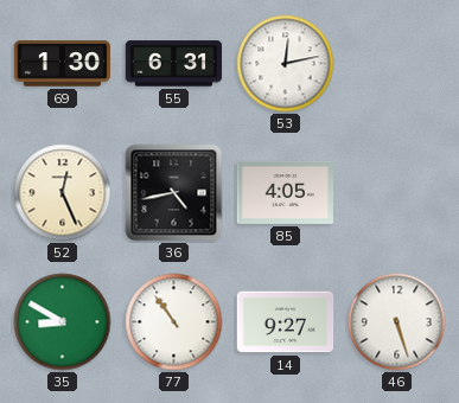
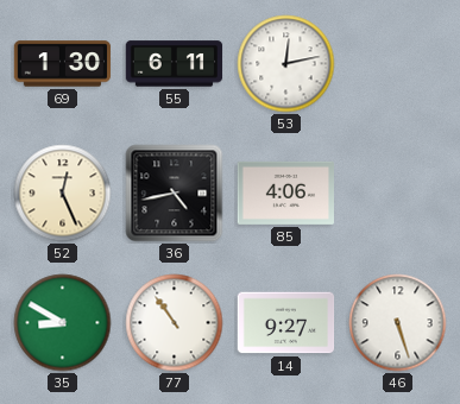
55: 6:31 -> 6:11
85: 4:05 -> 4:06
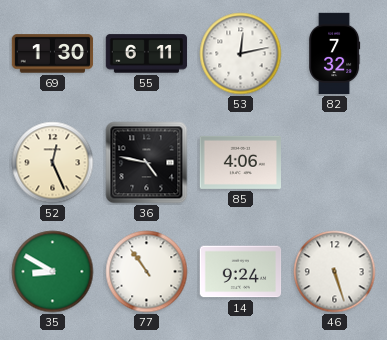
82: none -> 7:32
36: 4:43 -> 4:47
14: 9:27 -> 9:24
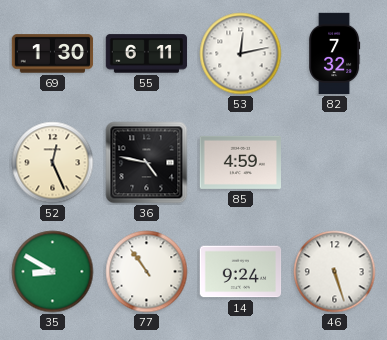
85: 4:06 -> 4:59
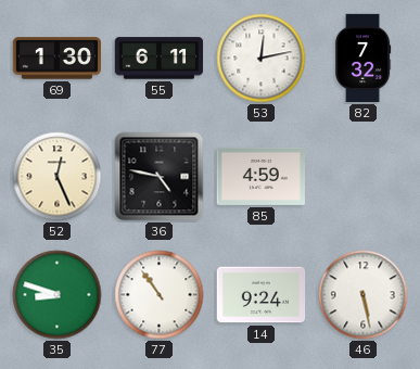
35: 8:50 -> 8:48
46: 5:27 -> 5:28
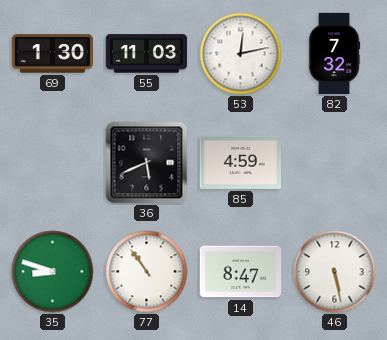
55: 6:11 -> 11:03
52: 12:26 -> none
36: 4:47 -> 5:41
14: 9:24 -> 8:47
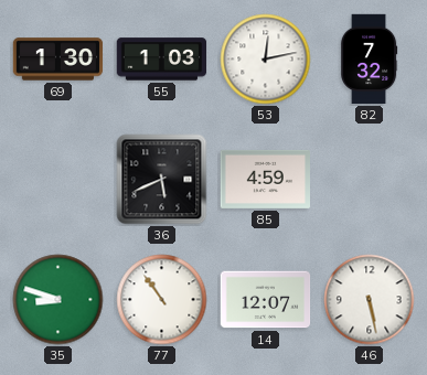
55: 11:03 -> 1:03
14: 8:47 -> 12:07
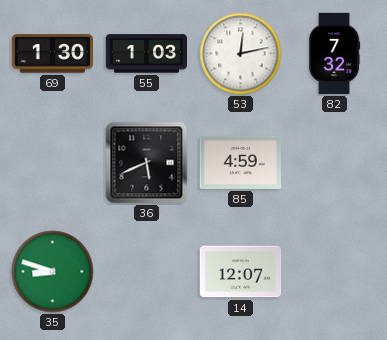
77: 10:54 -> none
46: 5:28 -> none
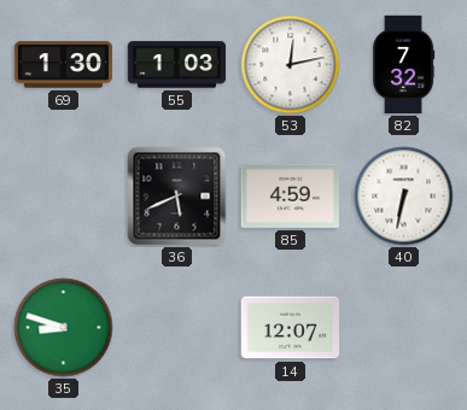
40: none -> 6:32
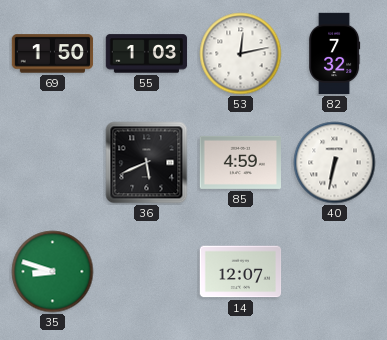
69: 1:30 -> 1:50
